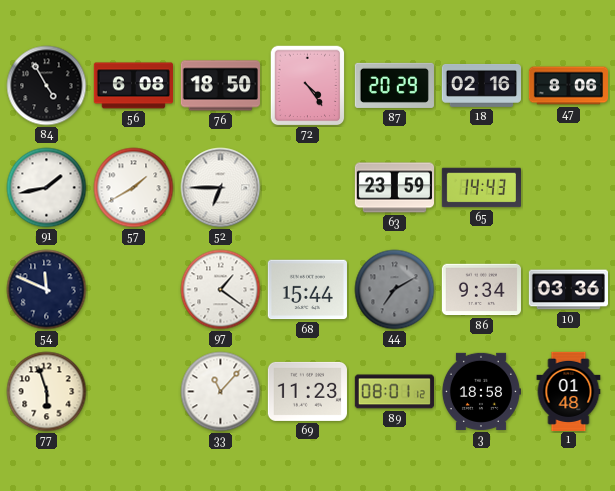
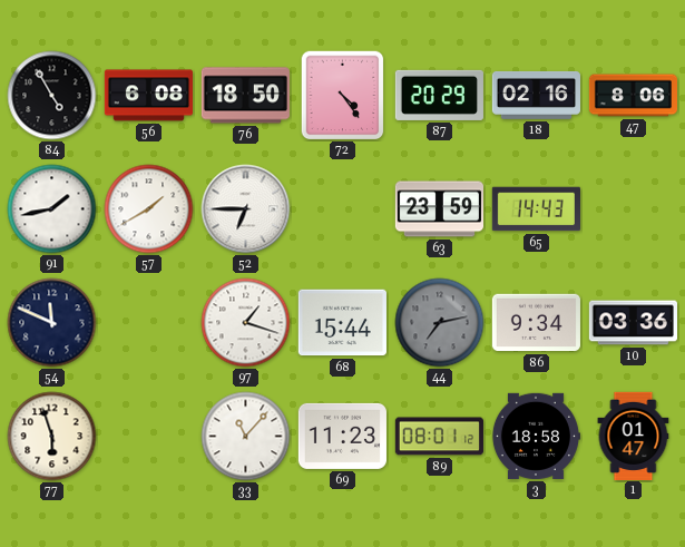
97: 1:21 -> 1:18
44: 7:10 -> 7:13
1: 01:48 -> 01:47
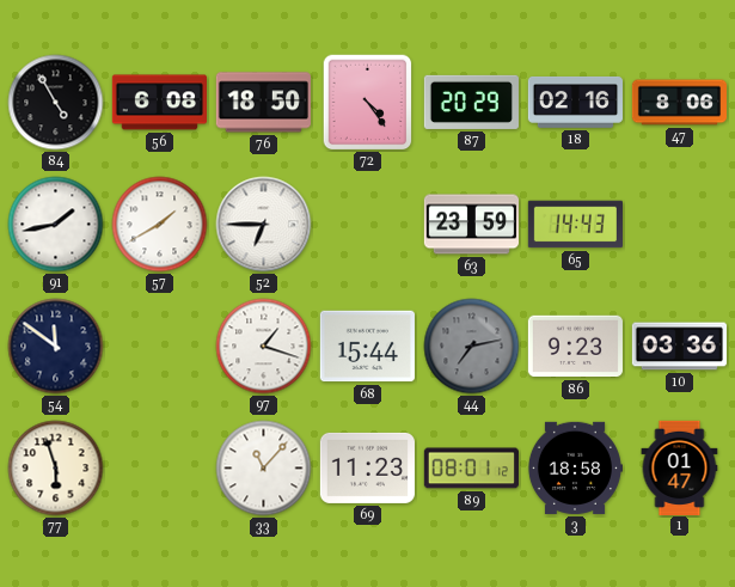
54: 11:49 -> 11:51
86: 9:34 -> 9:23
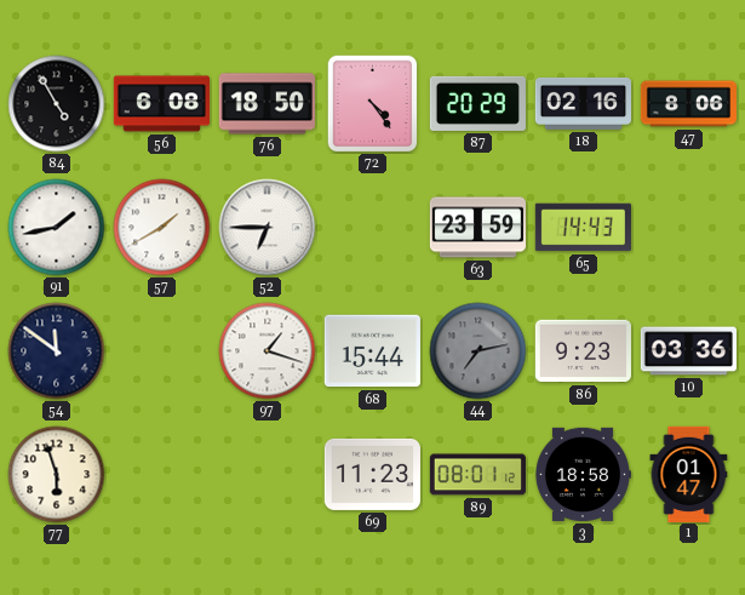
33: 11:07 -> none
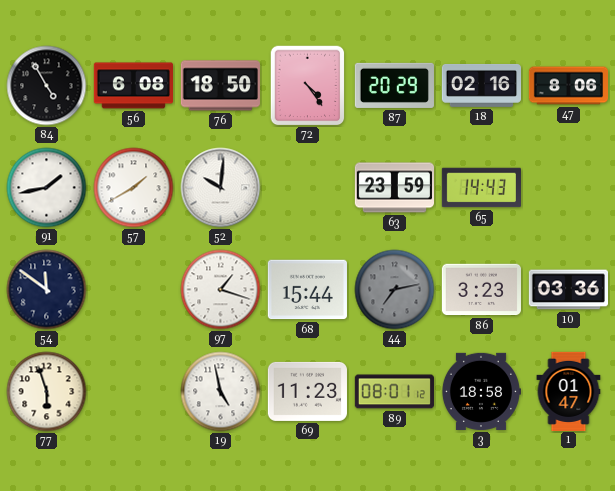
52: 6:45 -> 10:01
86: 9:23 -> 3:23
19: none -> 4:58
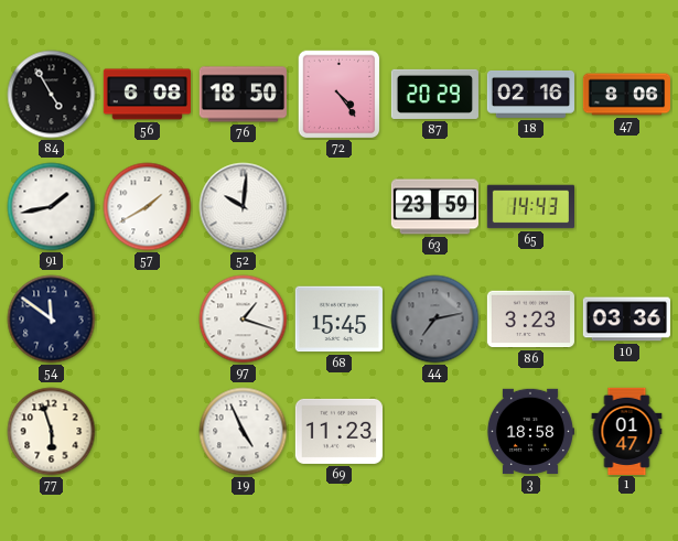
68: 15:44 -> 15:45
19: 4:58 -> 4:56
89: 08:01 -> none
